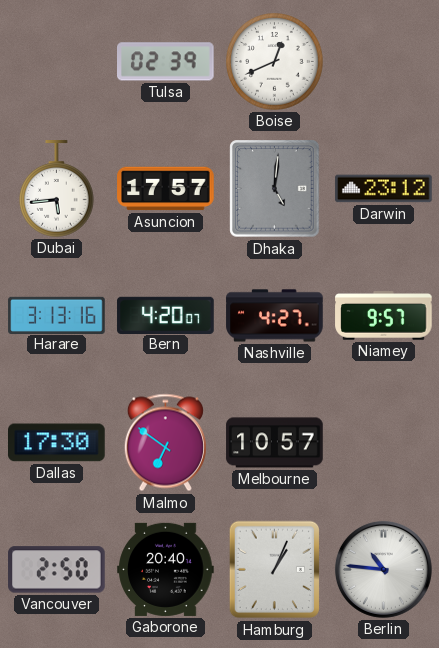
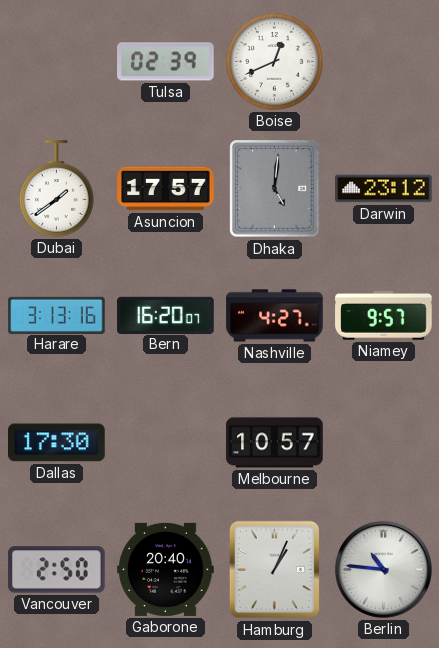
Dubai: 5:44 -> 1:39
Bern: 4:20 -> 16:20
Malmo: 6:51 -> none
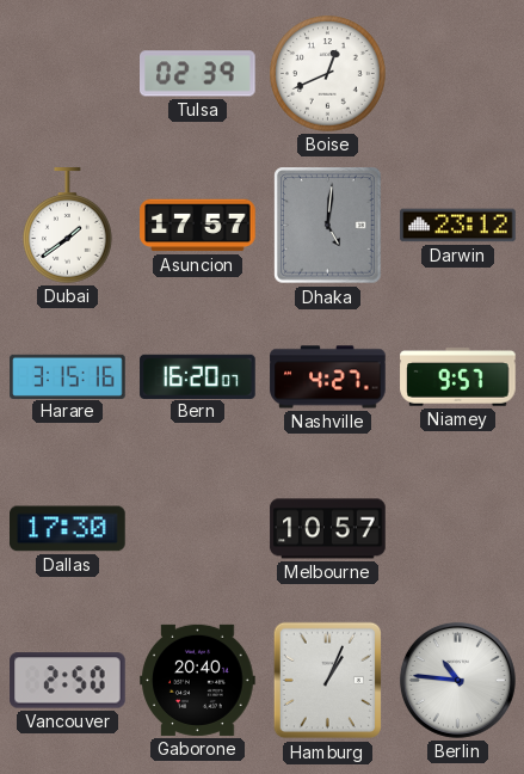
Harare: 3:13 -> 3:15
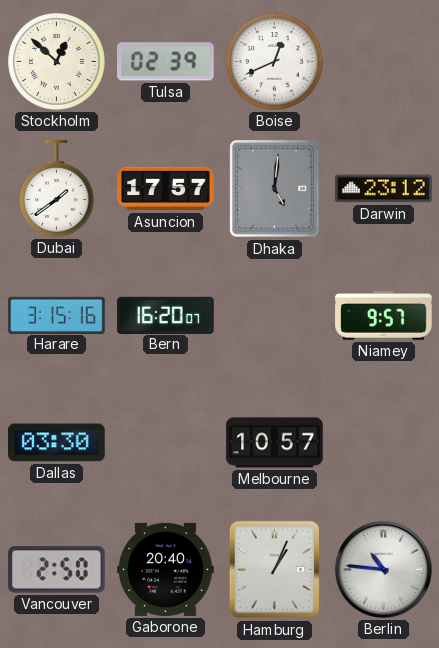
Stockholm: none -> 12:52
Nashville: 4:27 -> none
Dallas: 17:30 -> 03:30
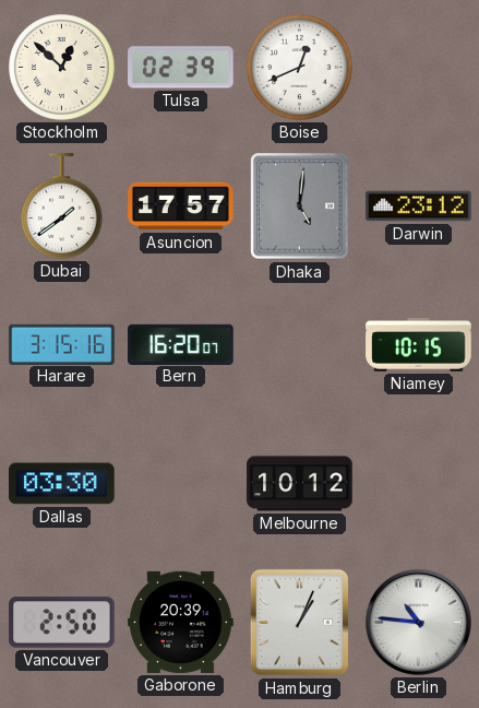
Niamey: 9:57 -> 10:15
Melbourne: 10:57 -> 10:12
Gaborone: 20:40 -> 20:39
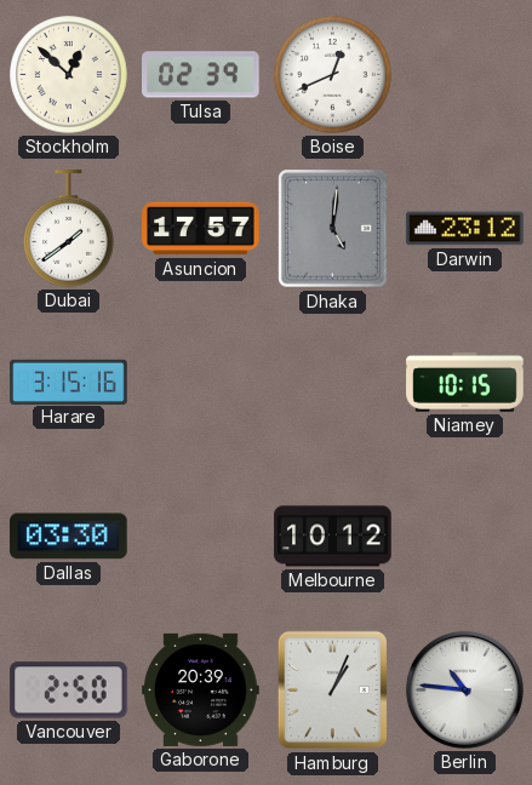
Bern: 16:20 -> none
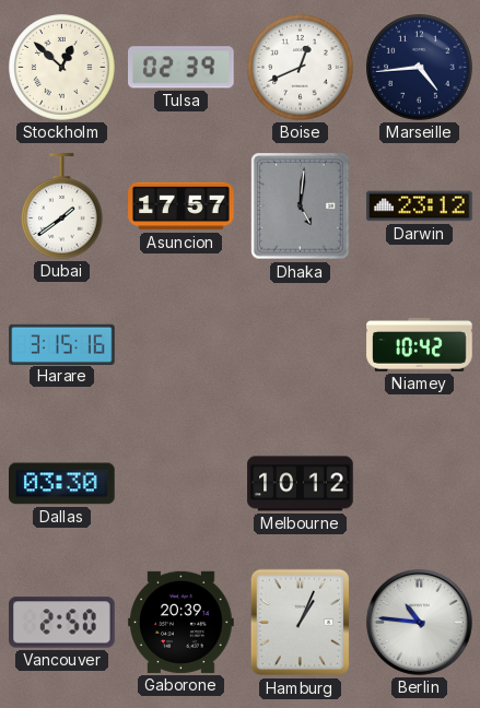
Marseille: none -> 4:44
Niamey: 10:15 -> 10:42
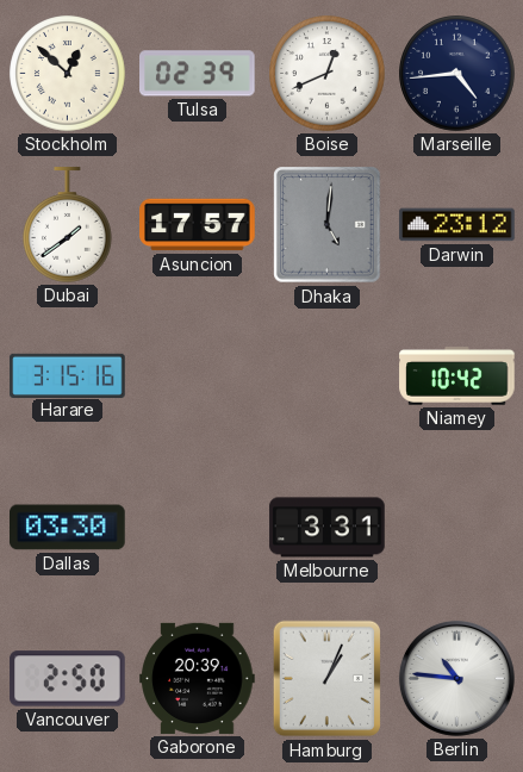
Melbourne: 10:12 -> 3:31
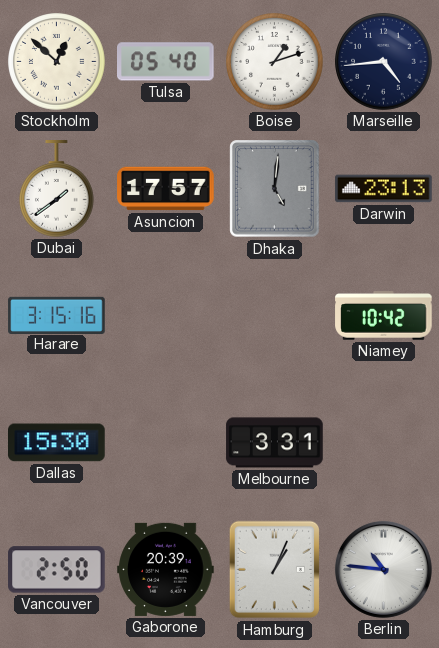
Tulsa: 02:39 -> 05:40
Boise: 12:41 -> 1:12
Darwin: 23:12 -> 23:13
Dallas: 03:30 -> 15:30
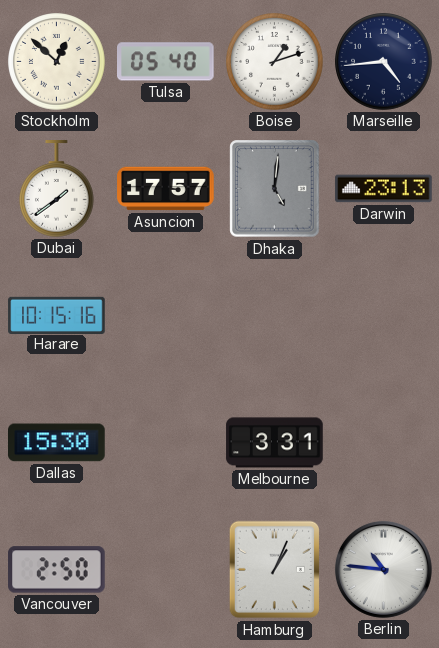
Harare: 3:15 -> 10:15
Niamey: 10:42 -> none
Gaborone: 20:39 -> none
